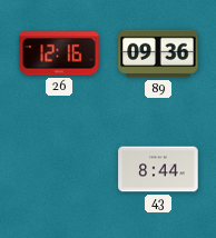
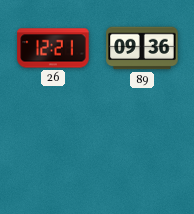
26: 12:16 -> 12:21
43: 8:44 -> none
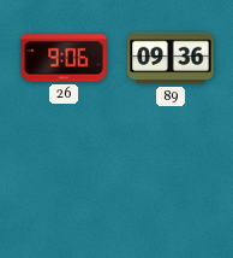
26: 12:21 -> 9:06
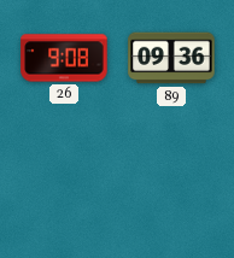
26: 9:06 -> 9:08
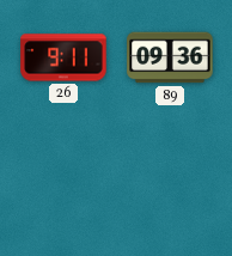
26: 9:08 -> 9:11
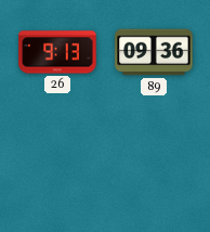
26: 9:11 -> 9:13
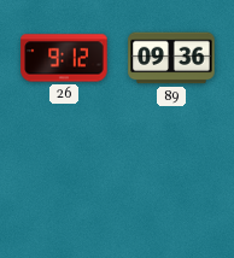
26: 9:13 -> 9:12
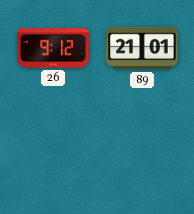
89: 09:36 -> 21:01
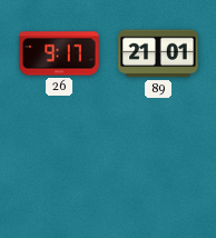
26: 9:12 -> 9:17
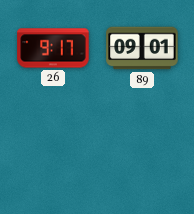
89: 21:01 -> 09:01
